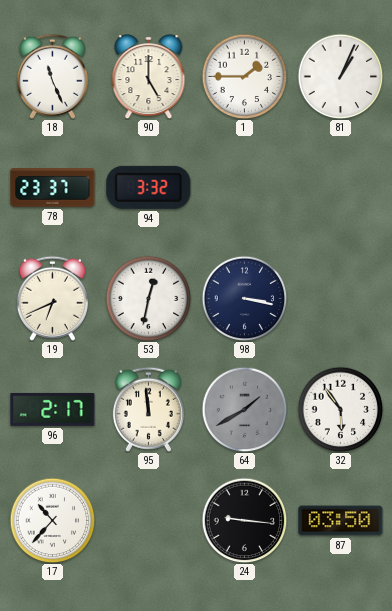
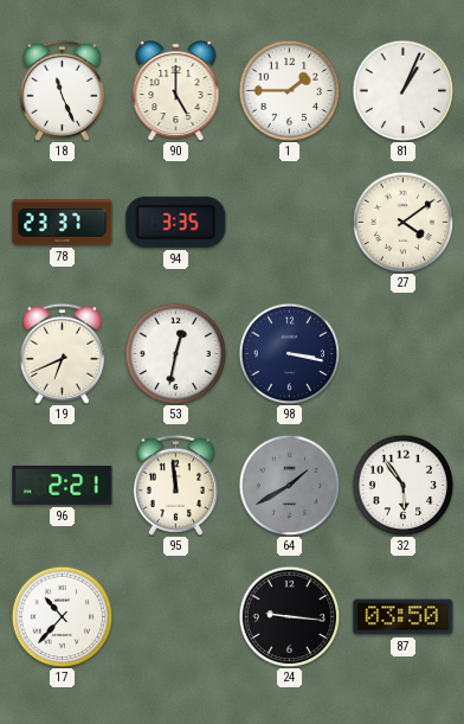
94: 3:32 -> 3:35
27: none -> 4:09
96: 2:17 -> 2:21
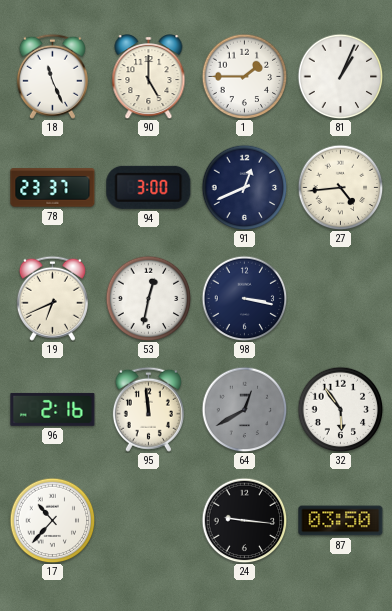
94: 3:35 -> 3:00
91: none -> 12:41
27: 4:09 -> 4:44
96: 2:21 -> 2:16
64: 1:40 -> 12:40
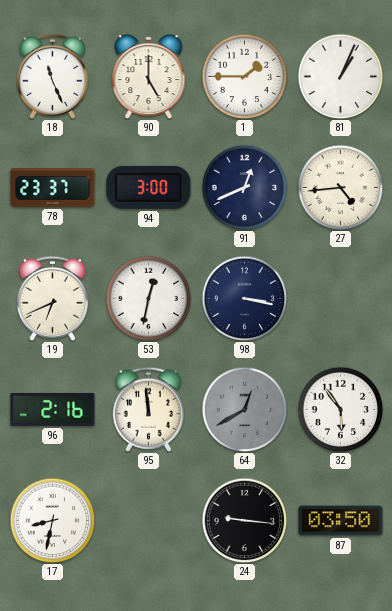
17: 10:37 -> 8:32
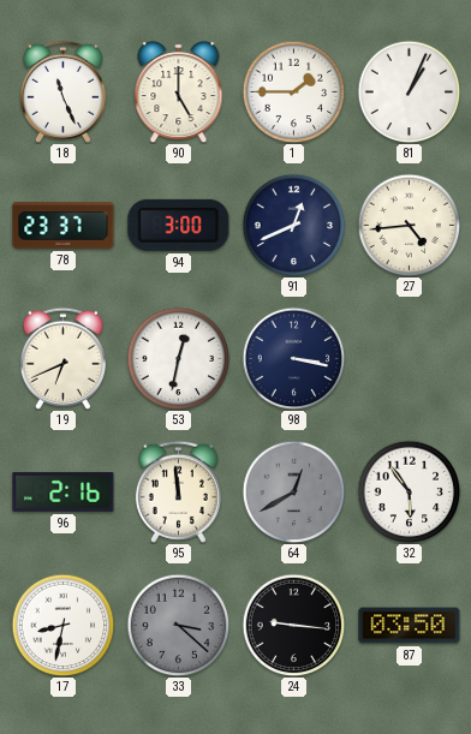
33: none -> 3:22
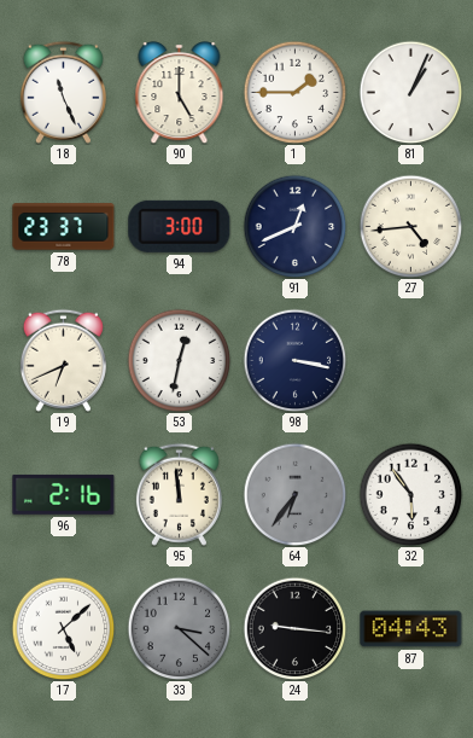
64: 12:40 -> 6:36
17: 8:32 -> 5:08
87: 03:50 -> 04:43
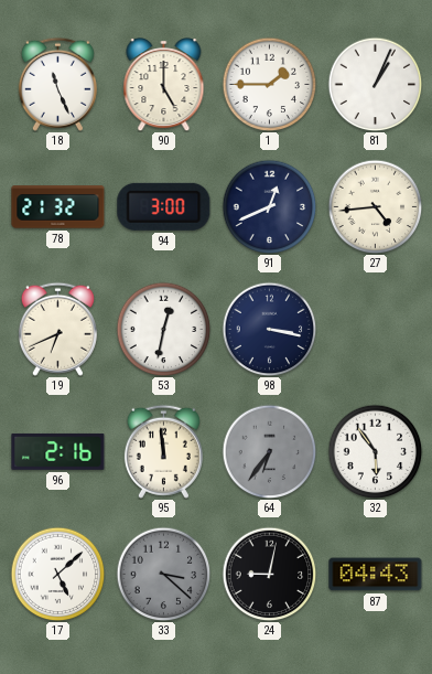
78: 23:37 -> 21:32
24: 9:16 -> 9:02
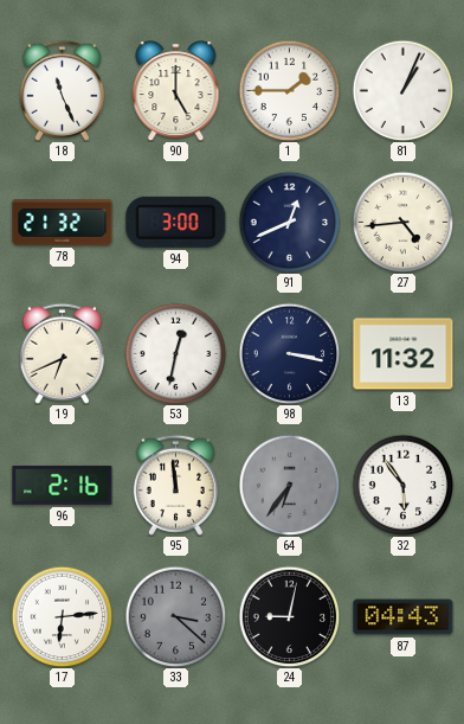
13: none -> 11:32
17: 5:08 -> 6:14
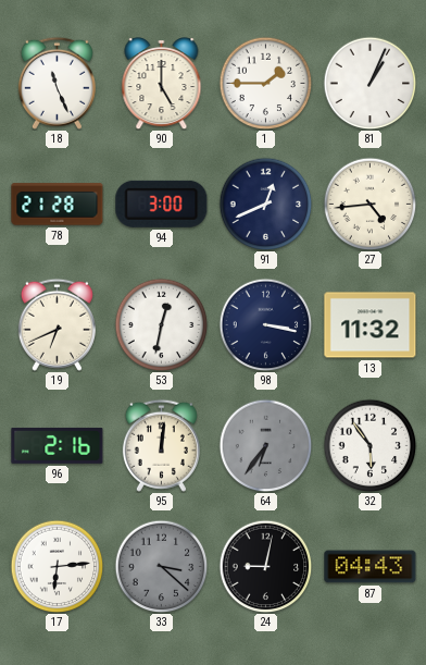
78: 21:32 -> 21:28
95: 11:59 -> 12:01
